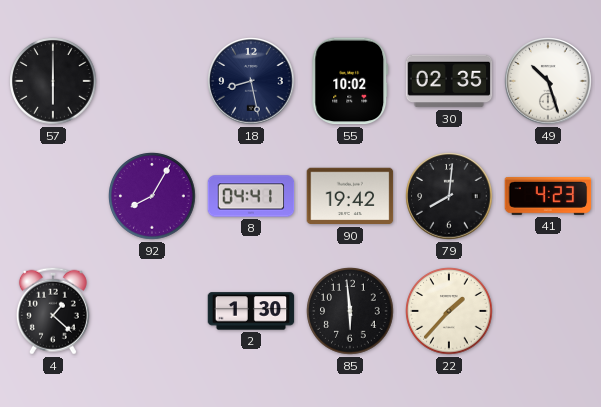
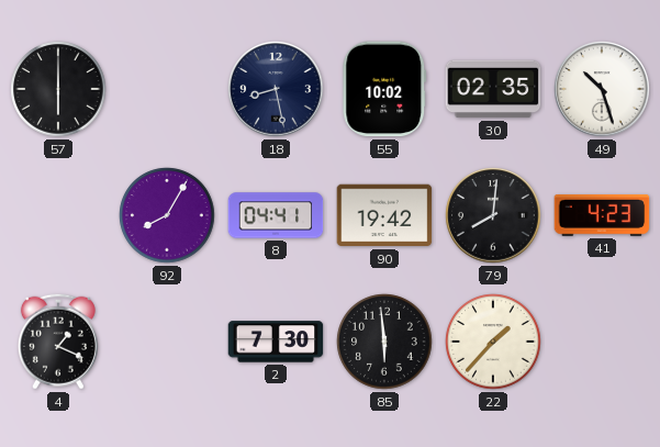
4: 1:22 -> 1:19
2: 1:30 -> 7:30
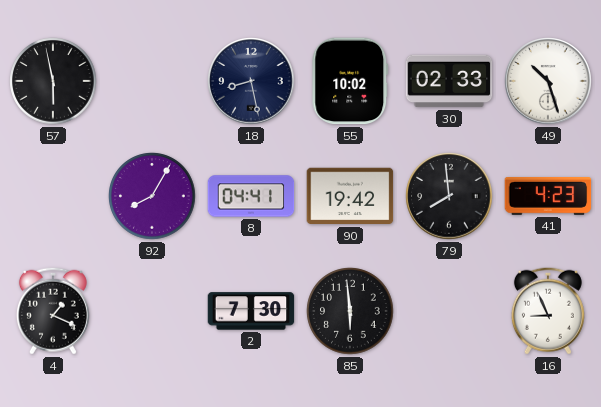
57: 6:00 -> 5:58
30: 02:35 -> 02:33
79: 8:01 -> 7:59
22: 1:37 -> none
16: none -> 8:56
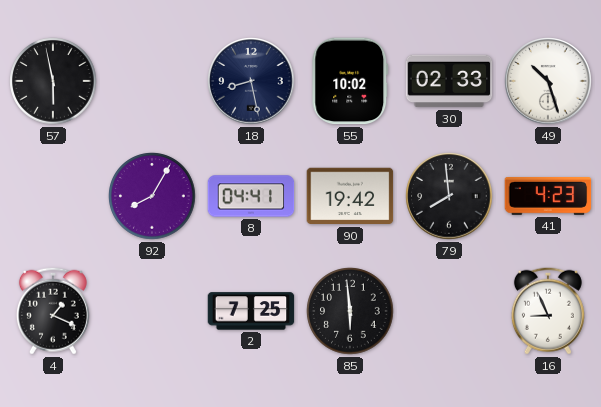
2: 7:30 -> 7:25
